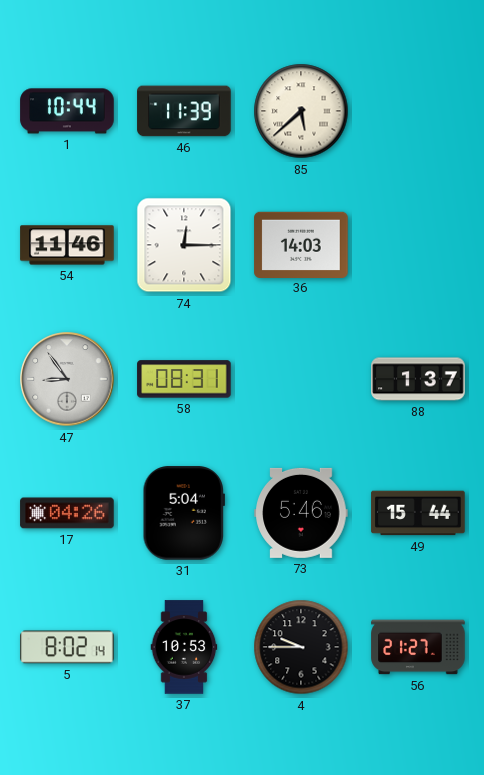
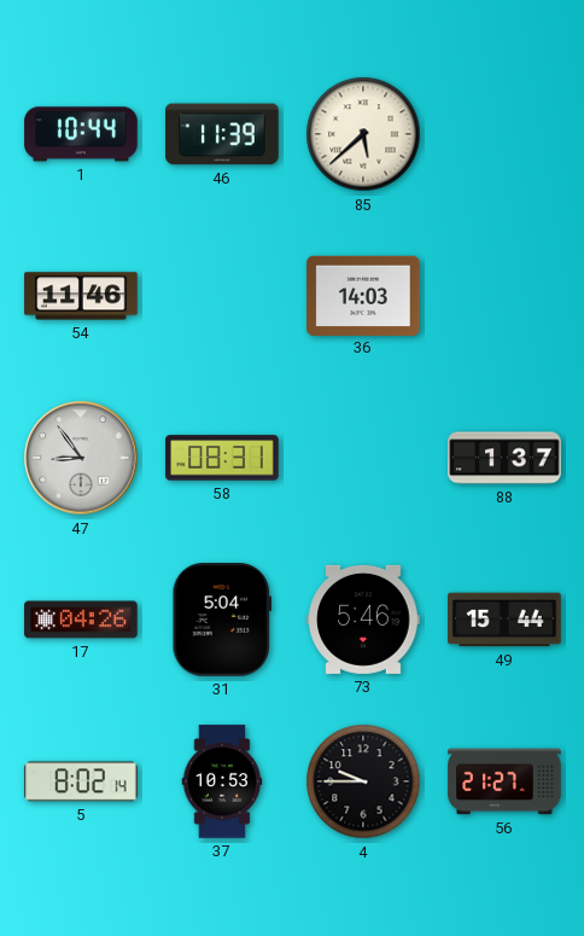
74: 12:15 -> none
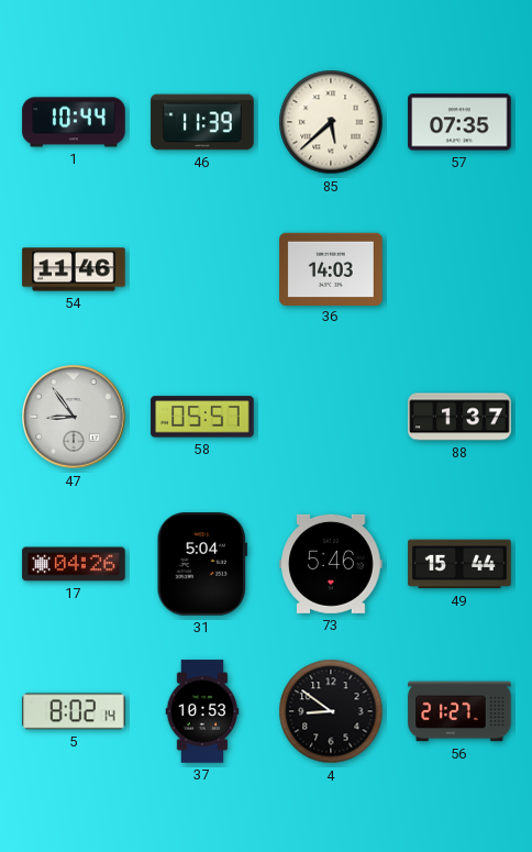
57: none -> 07:35
58: 08:31 -> 05:57
4: 9:45 -> 8:51
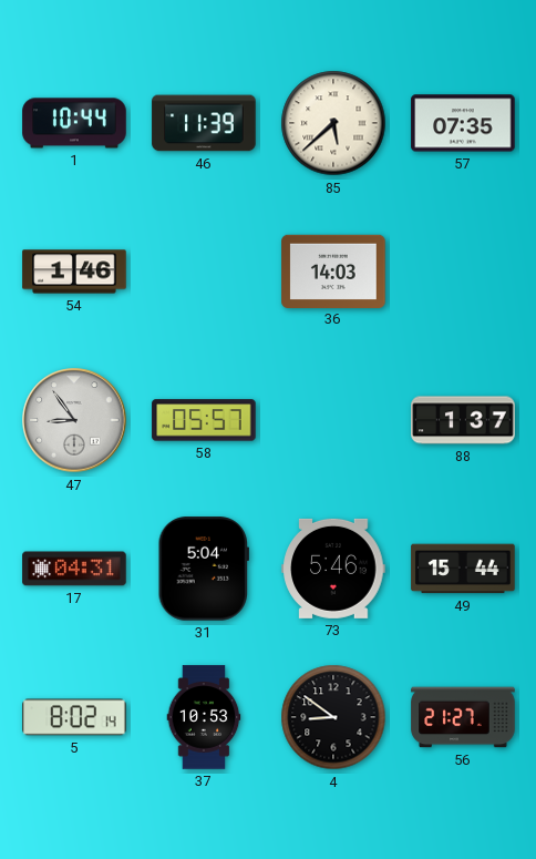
54: 11:46 -> 1:46
17: 04:26 -> 04:31
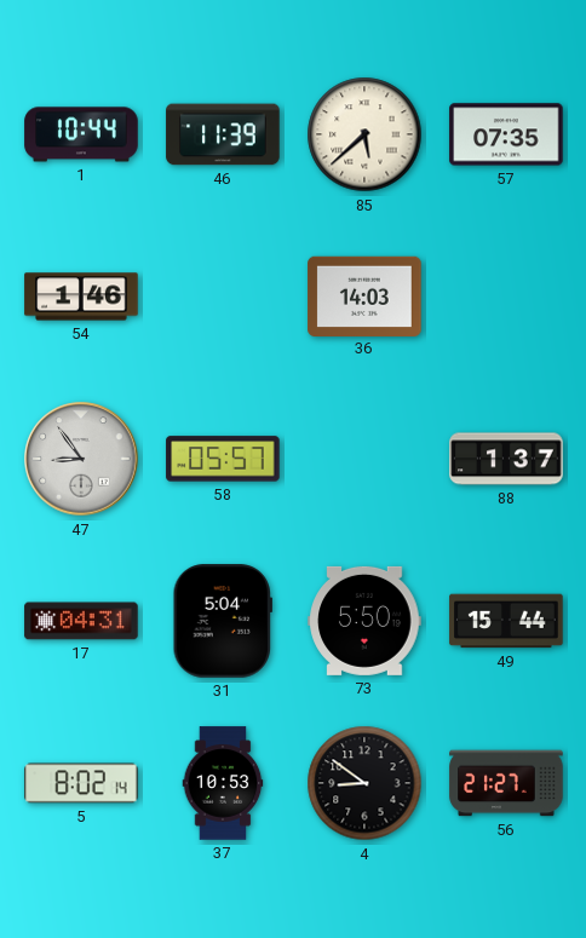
73: 5:46 -> 5:50
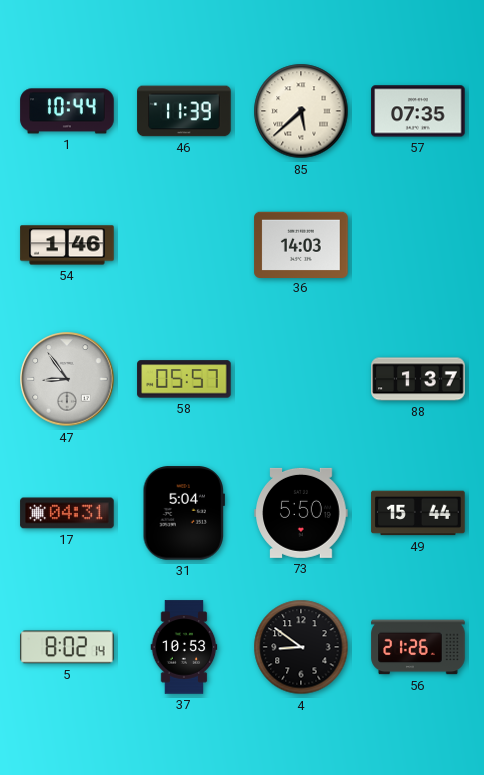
56: 21:27 -> 21:26
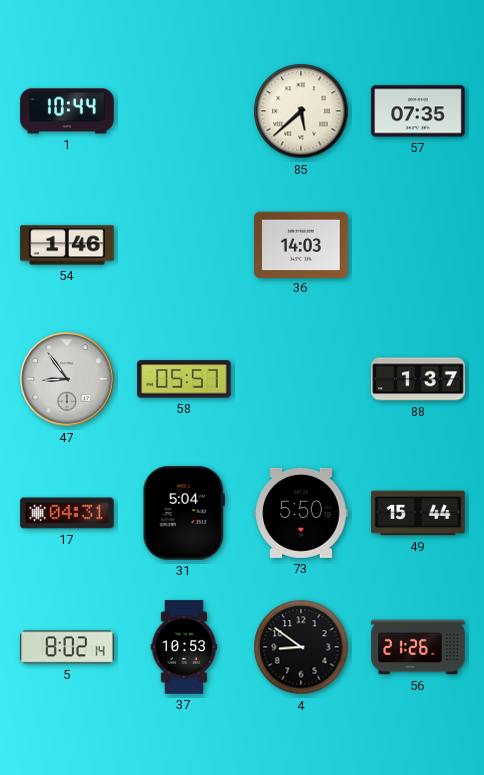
46: 11:39 -> none
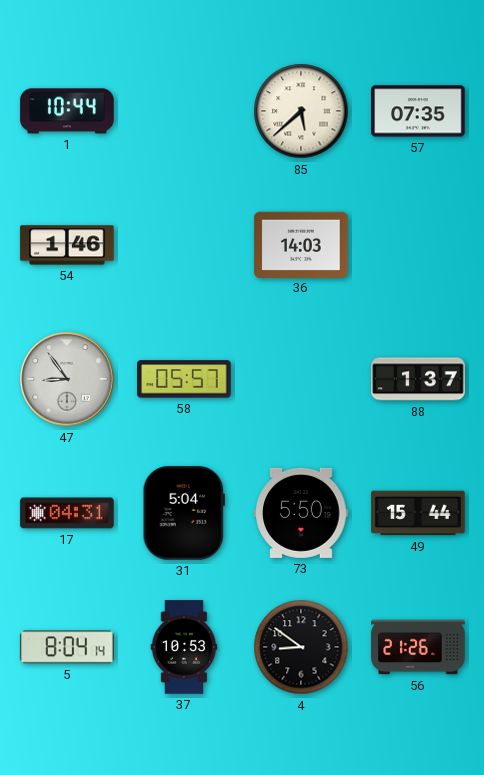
5: 8:02 -> 8:04
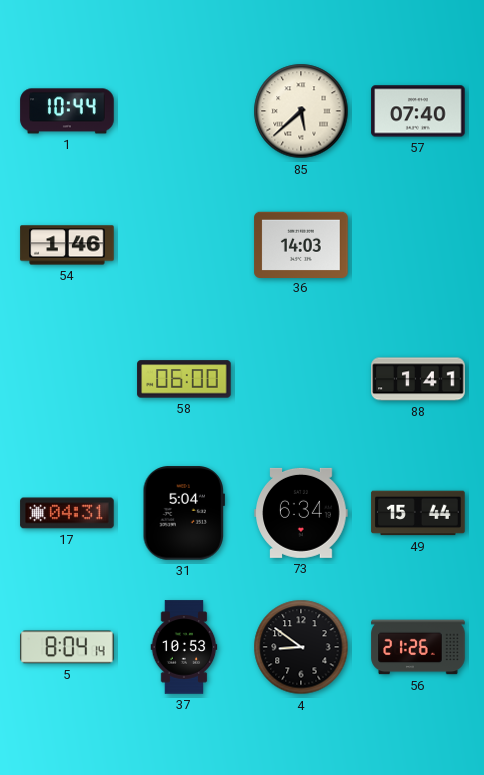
57: 07:35 -> 07:40
47: 8:54 -> none
58: 05:57 -> 06:00
88: 1:37 -> 1:41
73: 5:50 -> 6:34
